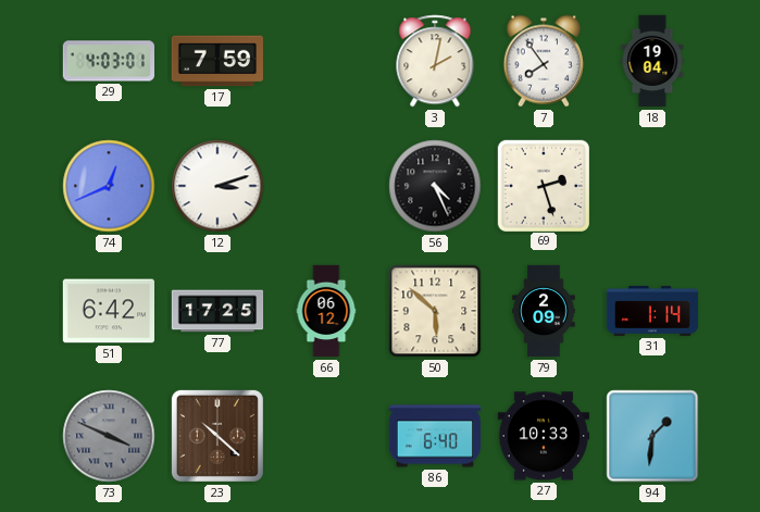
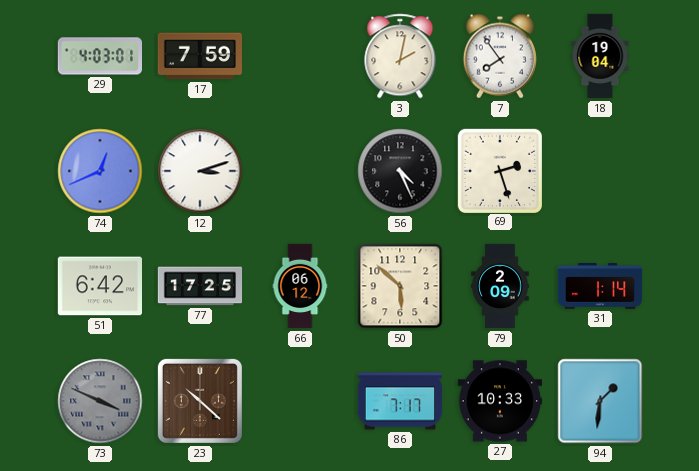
86: 6:40 -> 7:17
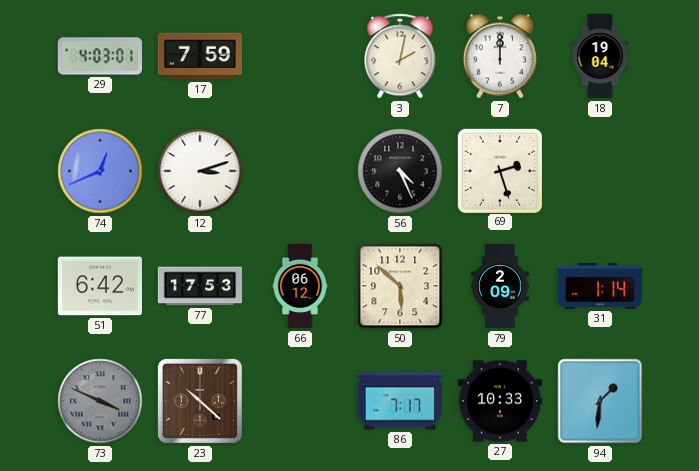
7: 7:54 -> 12:00
77: 17:25 -> 17:53
